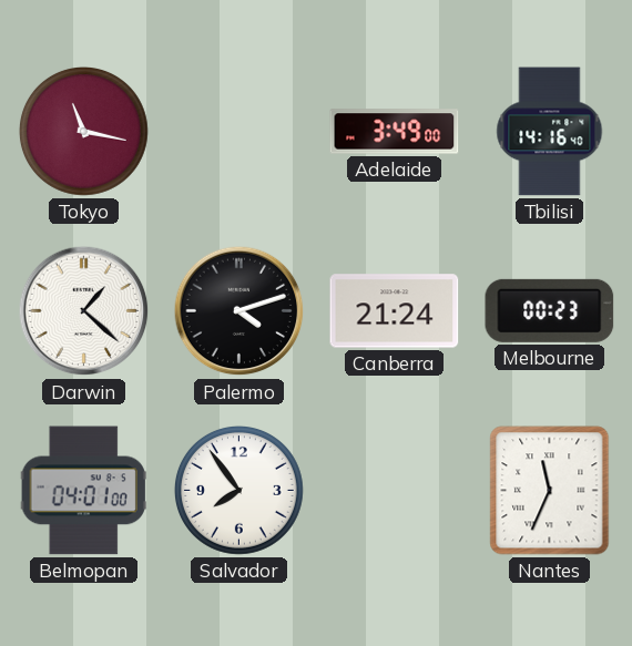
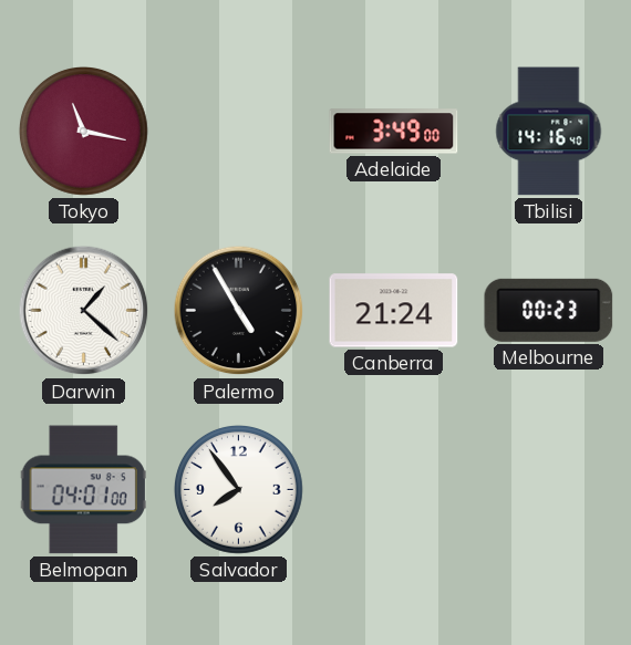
Palermo: 4:12 -> 4:55
Nantes: 11:34 -> none
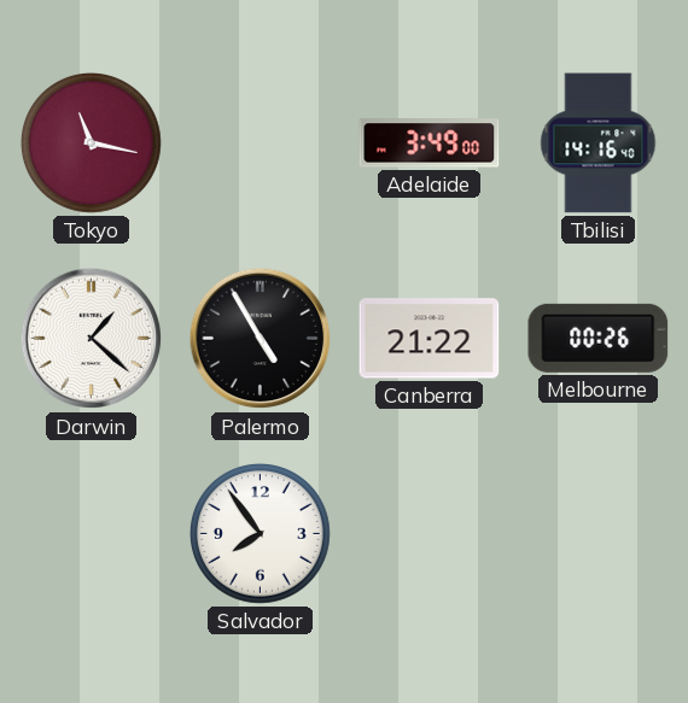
Canberra: 21:24 -> 21:22
Melbourne: 00:23 -> 00:26
Belmopan: 04:01 -> none
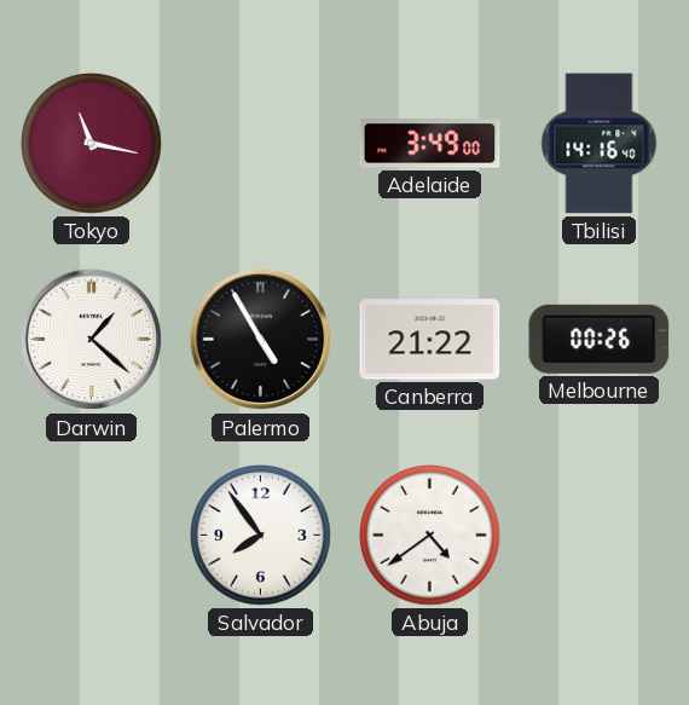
Abuja: none -> 4:39
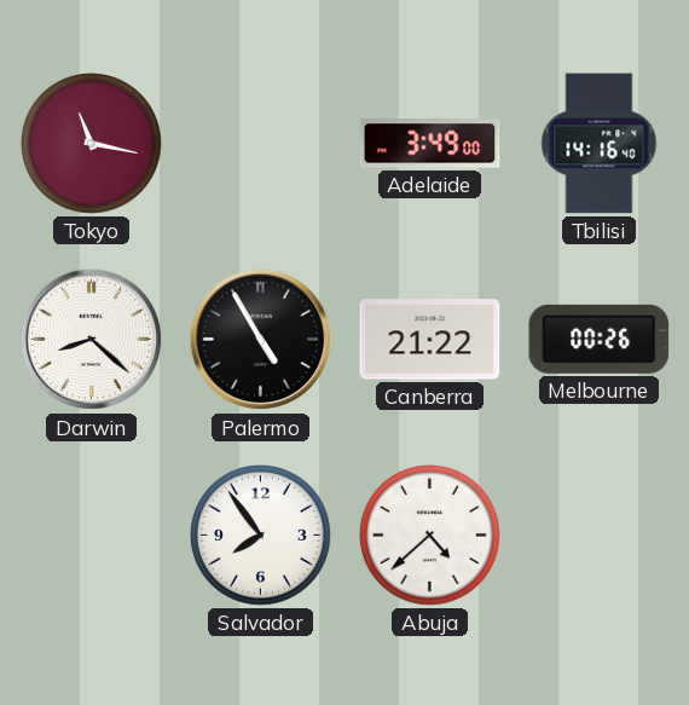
Darwin: 1:22 -> 8:22
Abuja: 4:39 -> 4:38
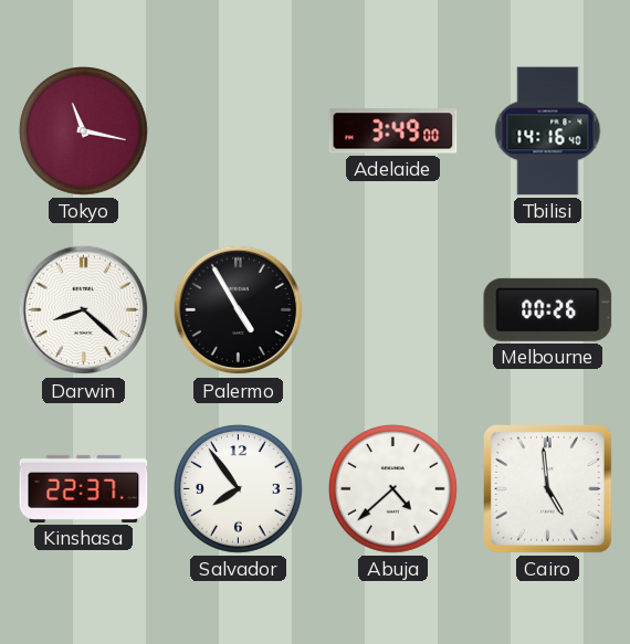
Canberra: 21:22 -> none
Kinshasa: none -> 22:37
Cairo: none -> 4:59
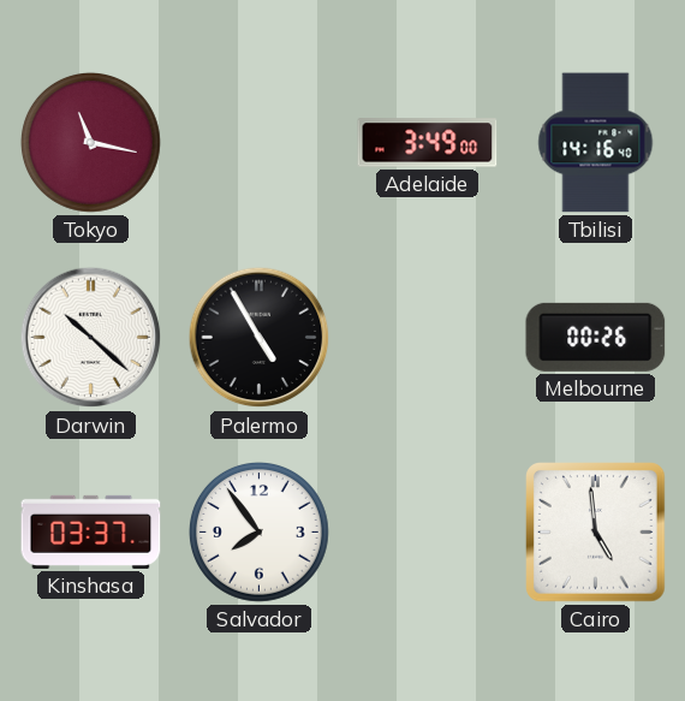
Darwin: 8:22 -> 10:22
Kinshasa: 22:37 -> 03:37
Abuja: 4:38 -> none
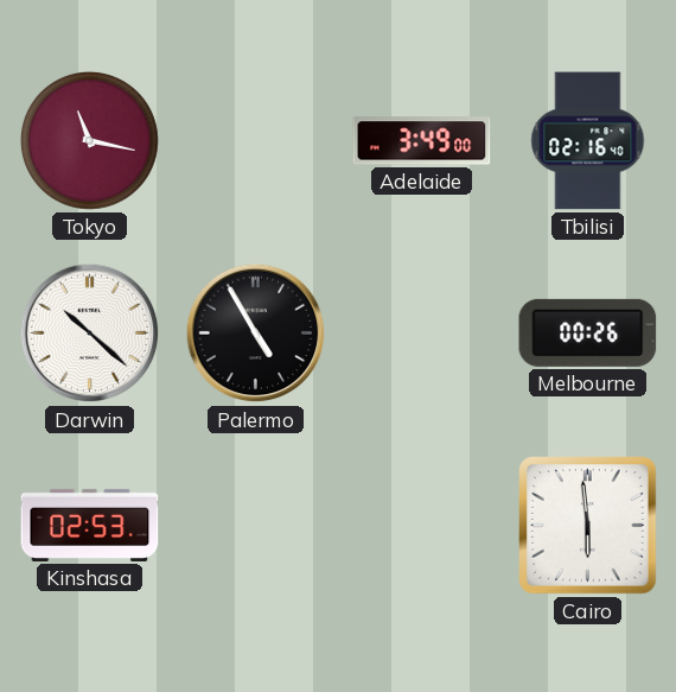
Tbilisi: 14:16 -> 02:16
Kinshasa: 03:37 -> 02:53
Salvador: 7:54 -> none
Cairo: 4:59 -> 5:59
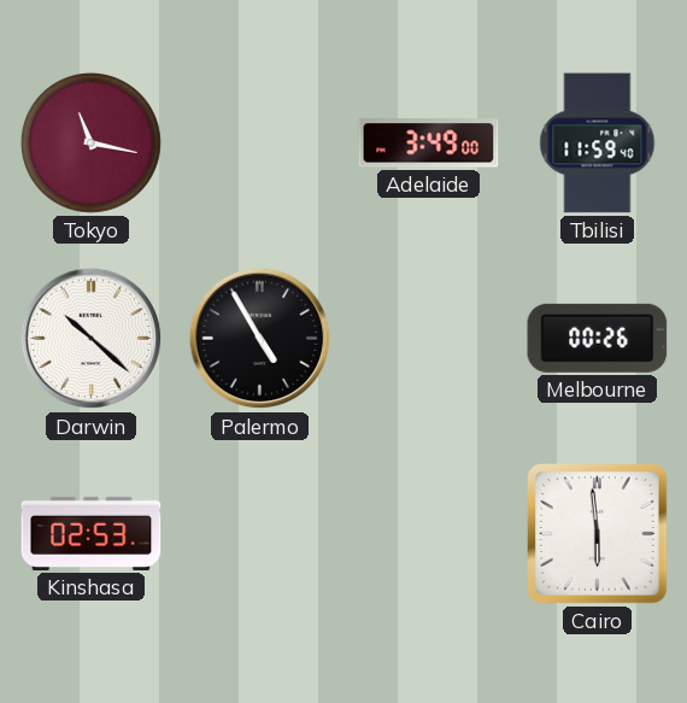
Tbilisi: 02:16 -> 11:59
